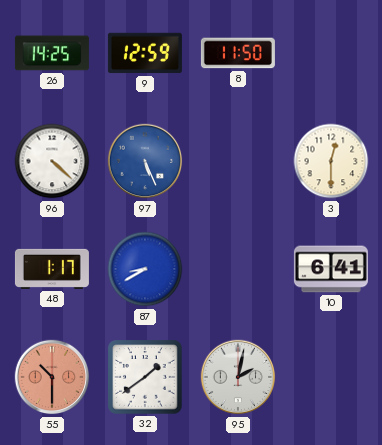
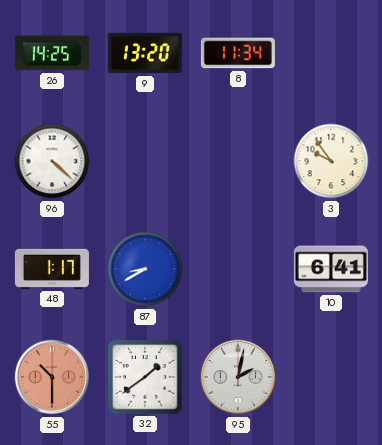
9: 12:59 -> 13:20
8: 11:50 -> 11:34
97: 5:26 -> none
3: 12:30 -> 9:54
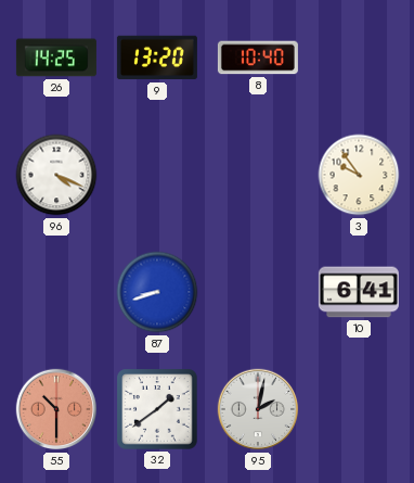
8: 11:34 -> 10:40
96: 4:22 -> 4:19
48: 1:17 -> none
87: 8:40 -> 8:42
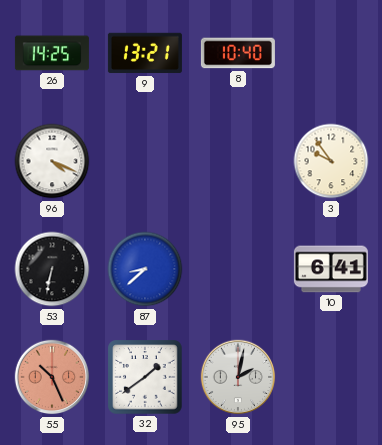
9: 13:20 -> 13:21
53: none -> 6:32
87: 8:42 -> 8:38
55: 10:30 -> 10:26
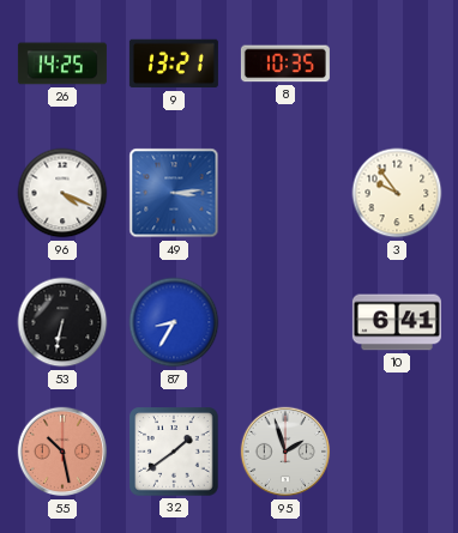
8: 10:40 -> 10:35
49: none -> 3:14
87: 8:38 -> 8:35
55: 10:26 -> 10:28
95: 2:02 -> 1:57
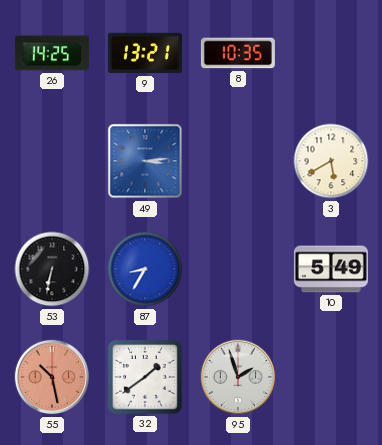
96: 4:19 -> none
3: 9:54 -> 5:40
10: 6:41 -> 5:49
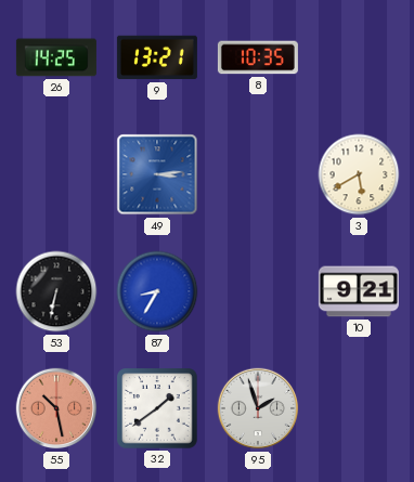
10: 5:49 -> 9:21
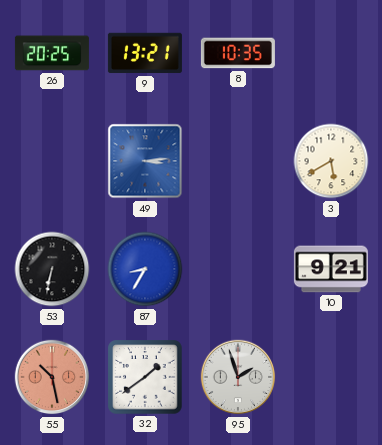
26: 14:25 -> 20:25
